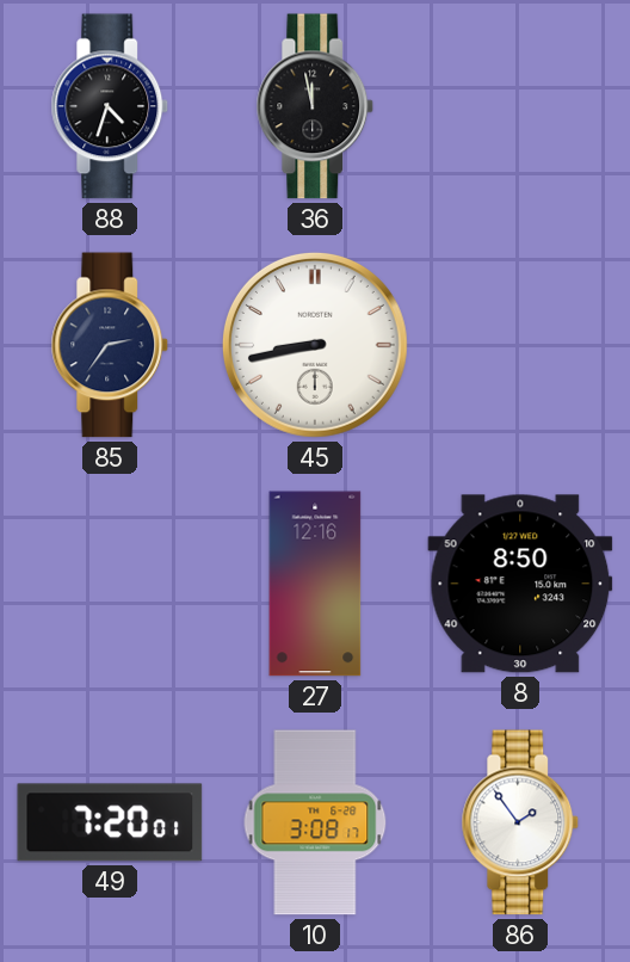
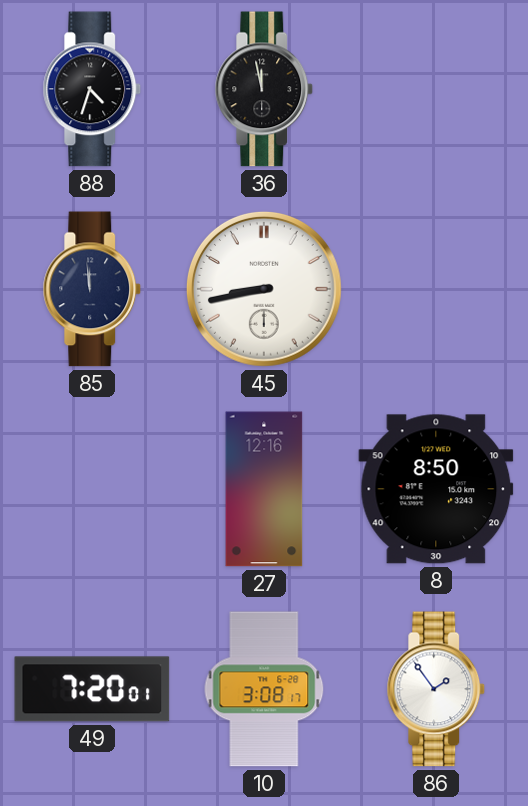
85: 2:36 -> 11:59
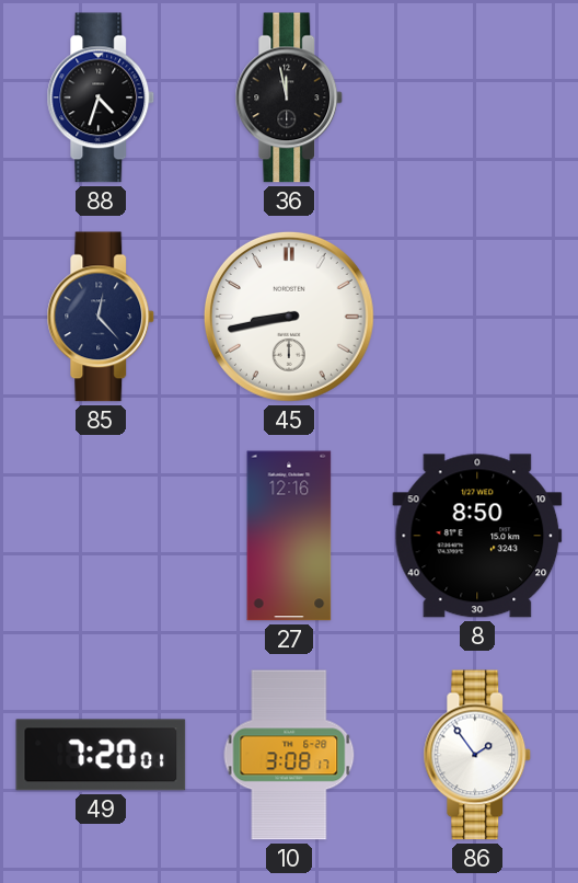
85: 11:59 -> 12:23
